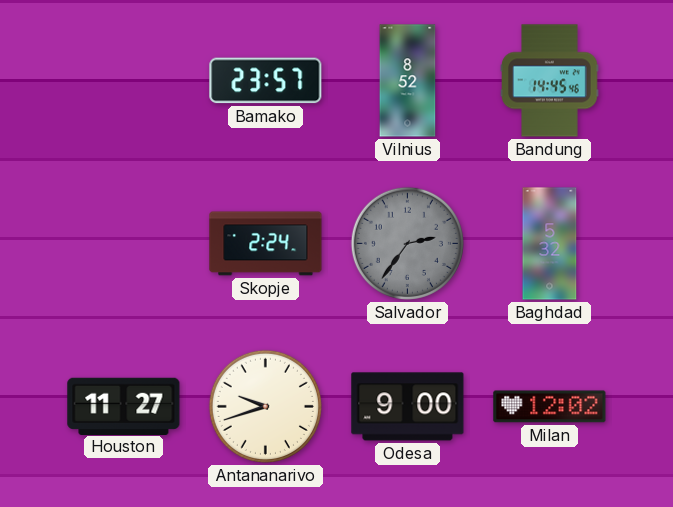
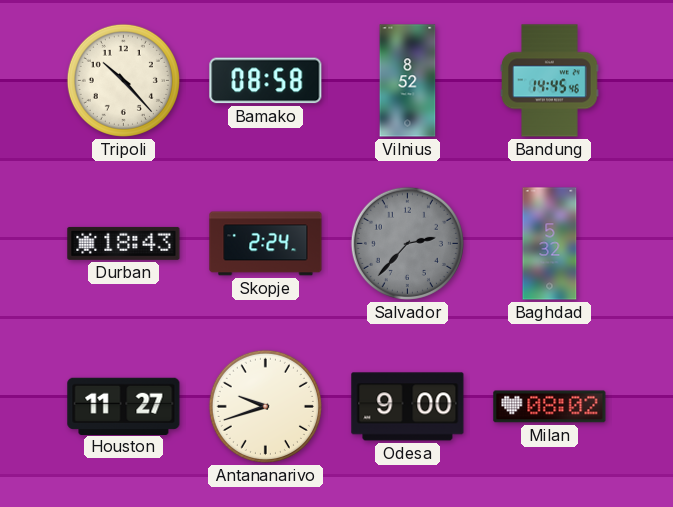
Tripoli: none -> 10:23
Bamako: 23:57 -> 08:58
Durban: none -> 18:43
Salvador: 2:36 -> 2:37
Milan: 12:02 -> 08:02
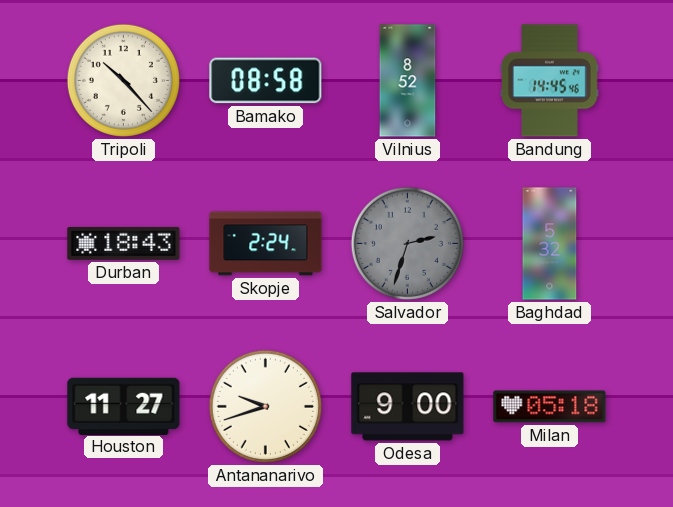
Salvador: 2:37 -> 2:33
Milan: 08:02 -> 05:18
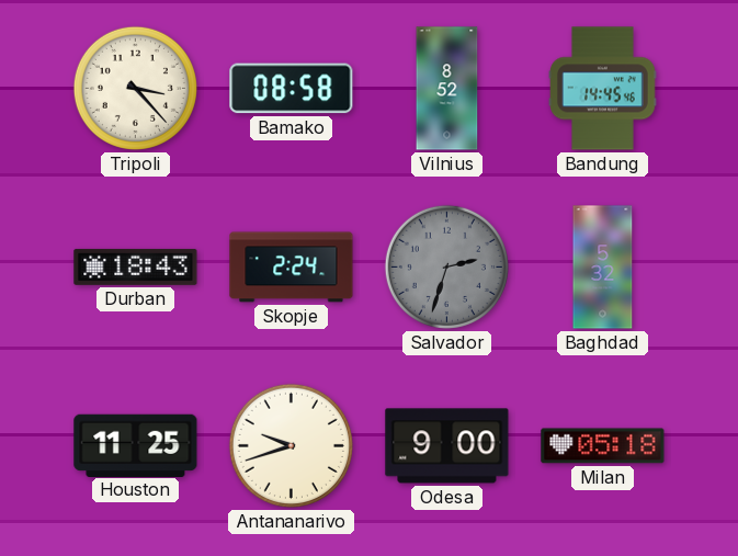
Tripoli: 10:23 -> 3:23
Houston: 11:27 -> 11:25
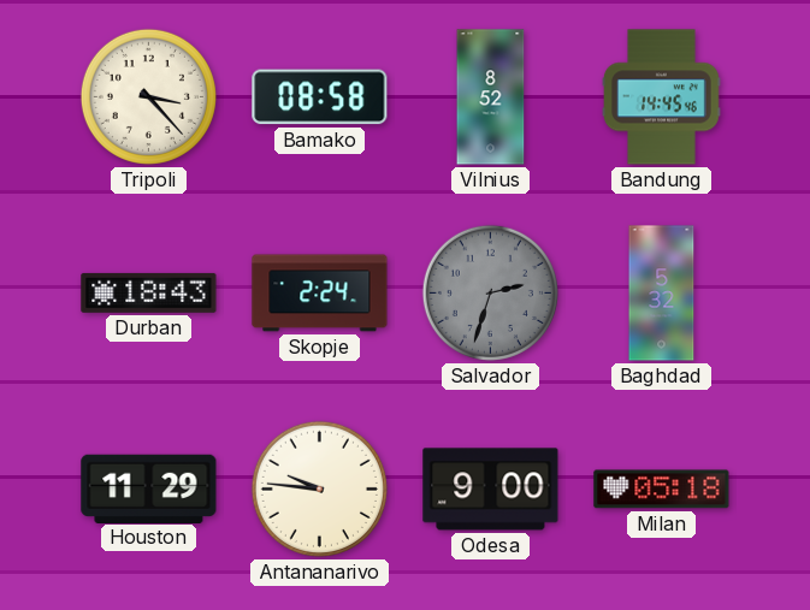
Houston: 11:25 -> 11:29
Antananarivo: 9:42 -> 9:46
